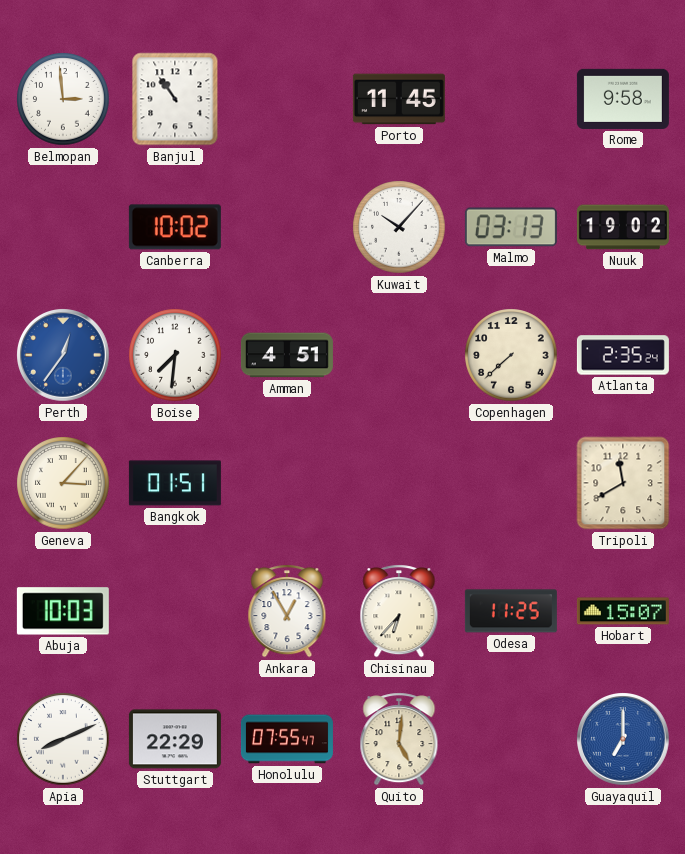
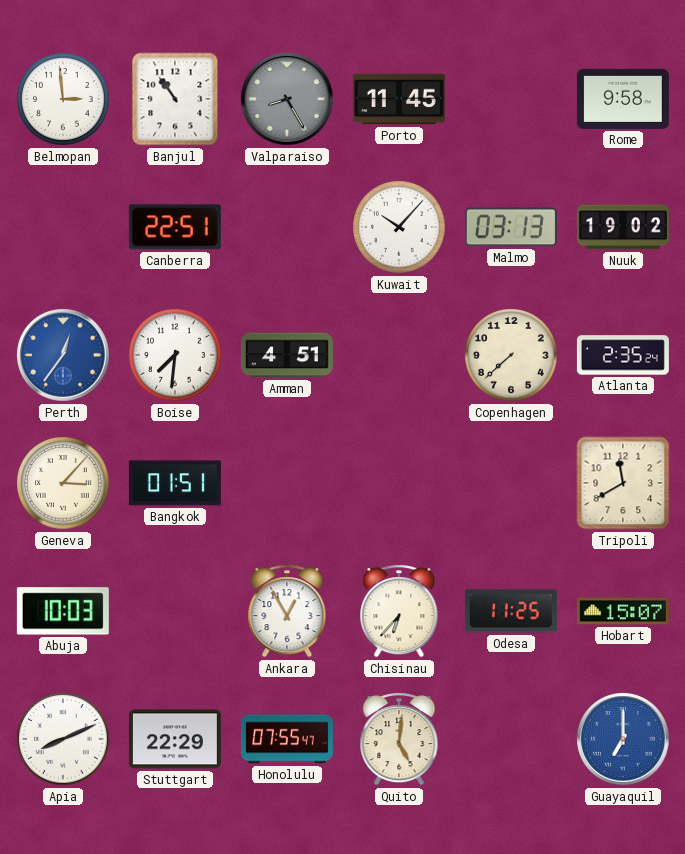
Valparaiso: none -> 8:25
Canberra: 10:02 -> 22:51
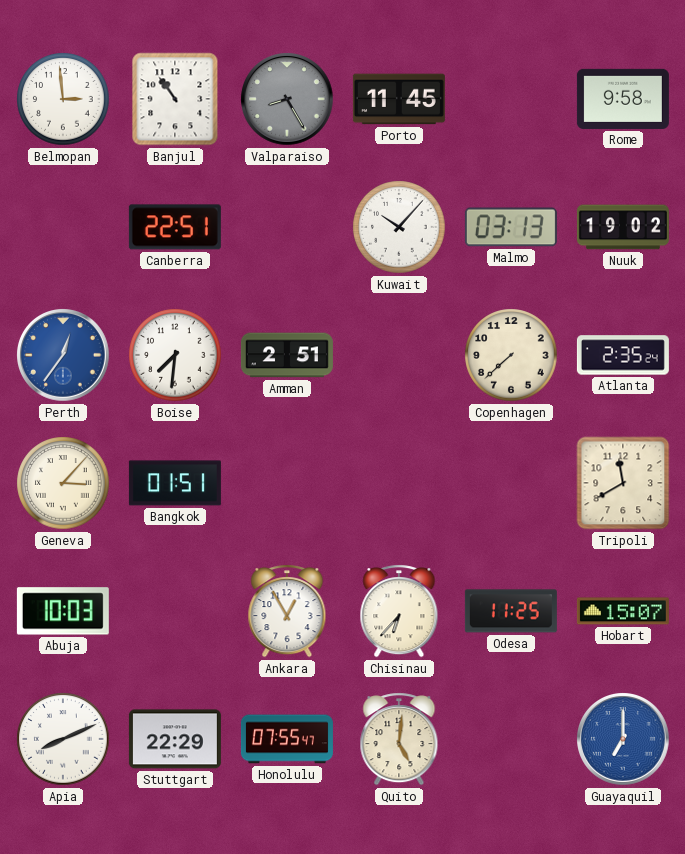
Amman: 4:51 -> 2:51
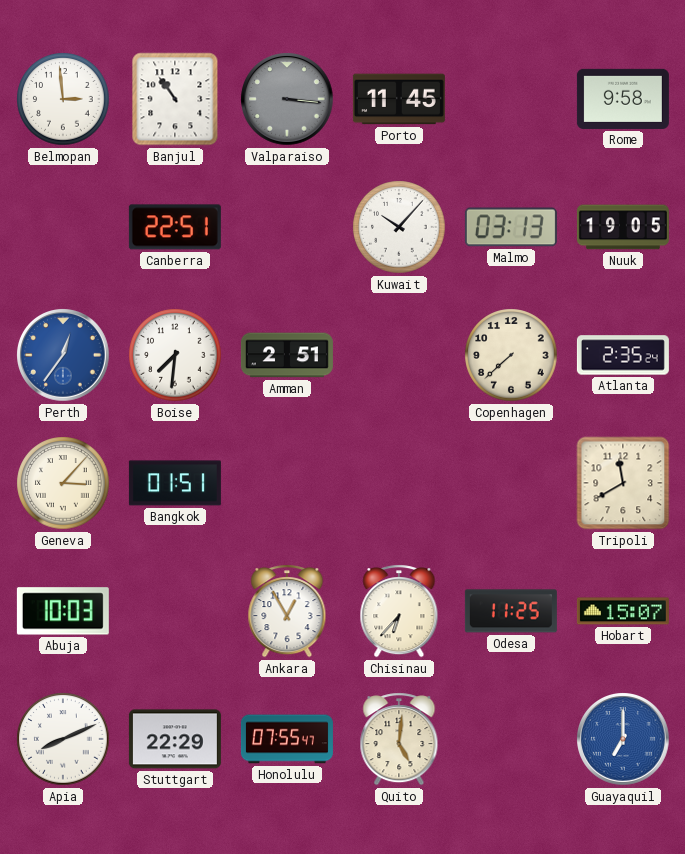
Valparaiso: 8:25 -> 3:16
Nuuk: 19:02 -> 19:05
